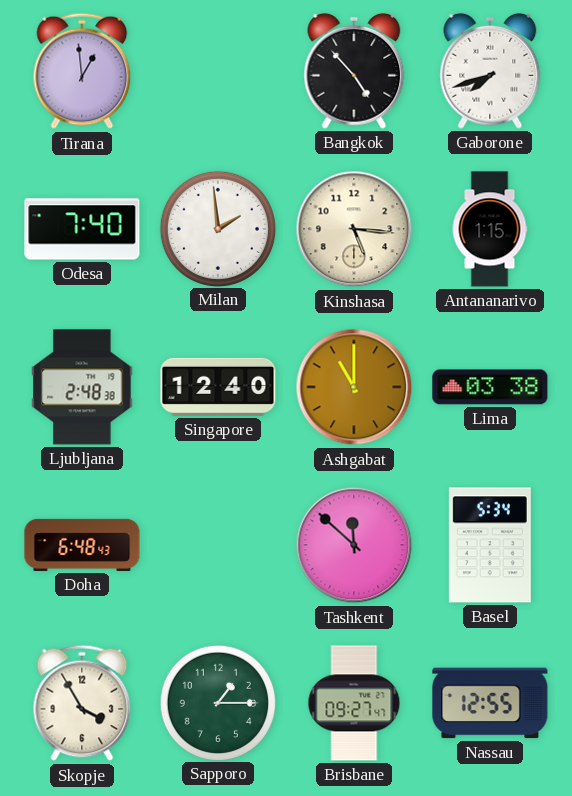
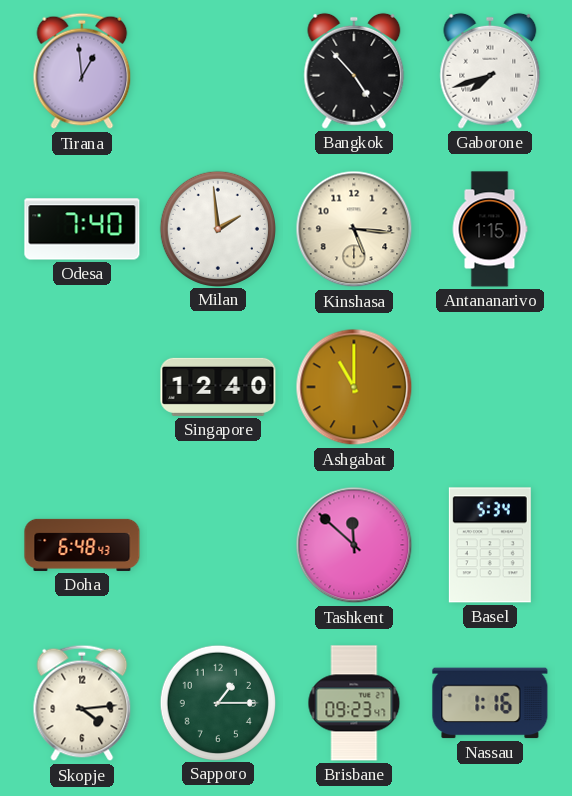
Ljubljana: 2:48 -> none
Lima: 03:38 -> none
Skopje: 3:55 -> 4:14
Brisbane: 09:27 -> 09:23
Nassau: 12:55 -> 1:16
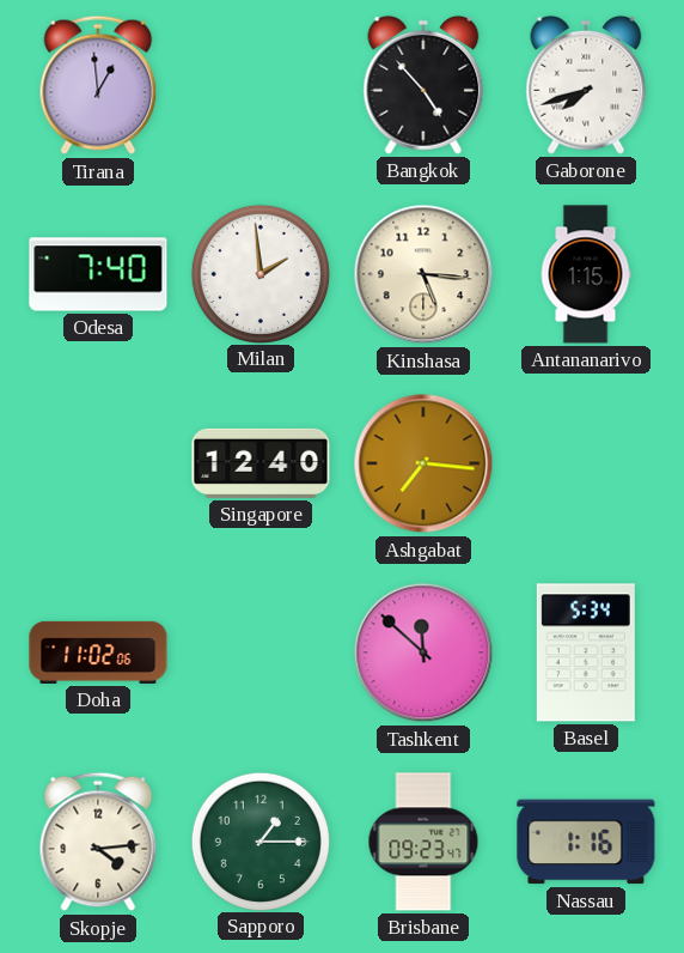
Ashgabat: 11:00 -> 7:16
Doha: 6:48 -> 11:02
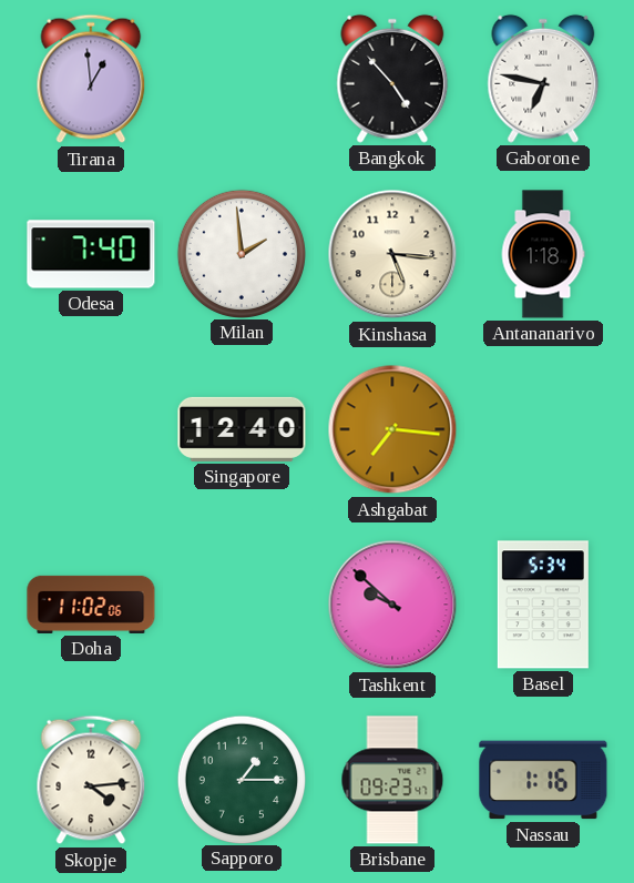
Gaborone: 7:42 -> 6:47
Antananarivo: 1:15 -> 1:18
Tashkent: 11:52 -> 9:52
